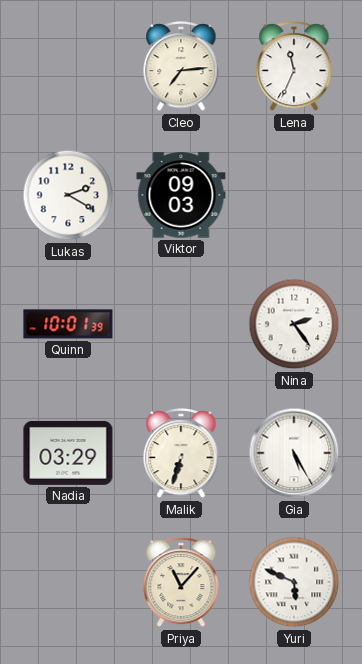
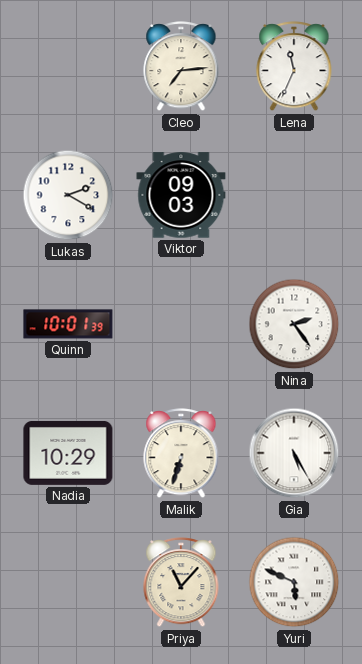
Nadia: 03:29 -> 10:29
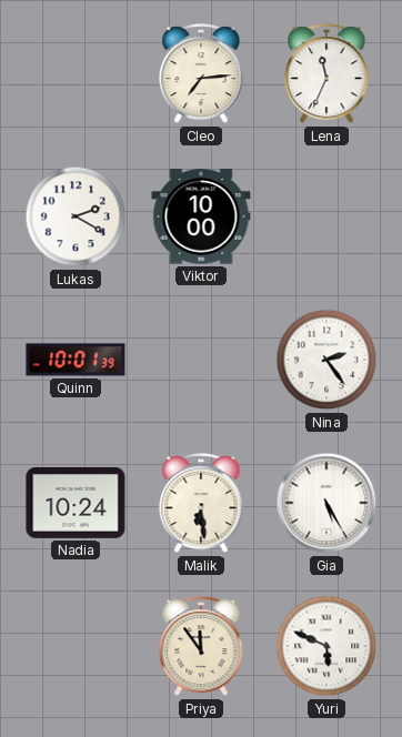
Viktor: 09:03 -> 10:00
Nadia: 10:29 -> 10:24
Malik: 6:33 -> 6:29
Priya: 11:07 -> 11:54
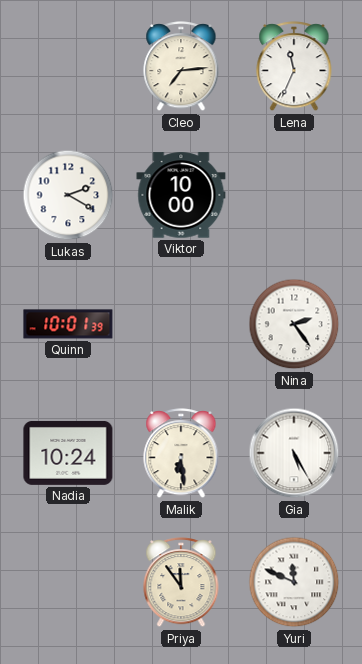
Yuri: 5:49 -> 11:49
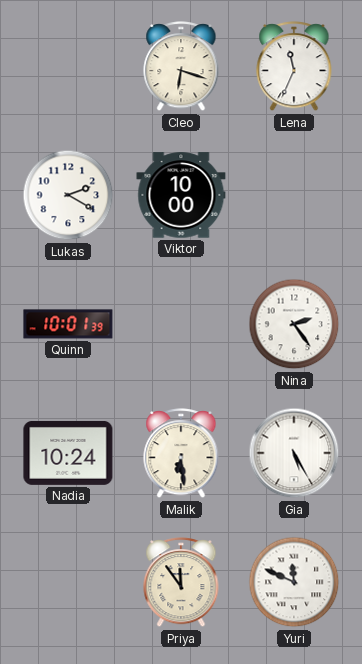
Cleo: 7:14 -> 6:18
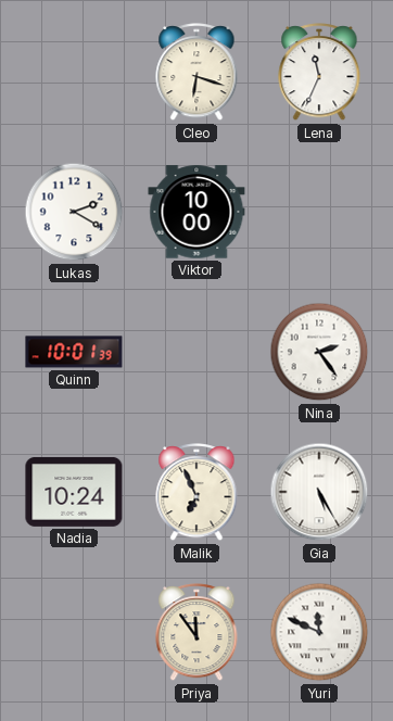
Malik: 6:29 -> 6:56
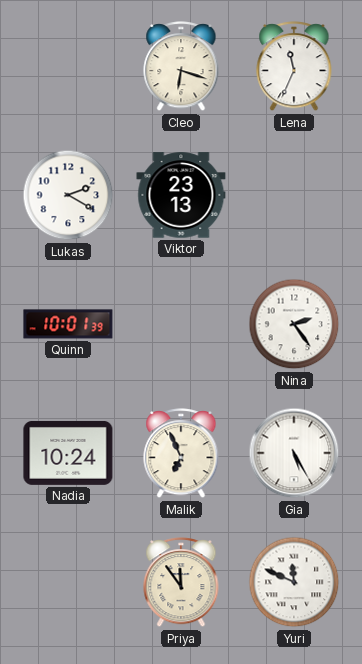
Viktor: 10:00 -> 23:13
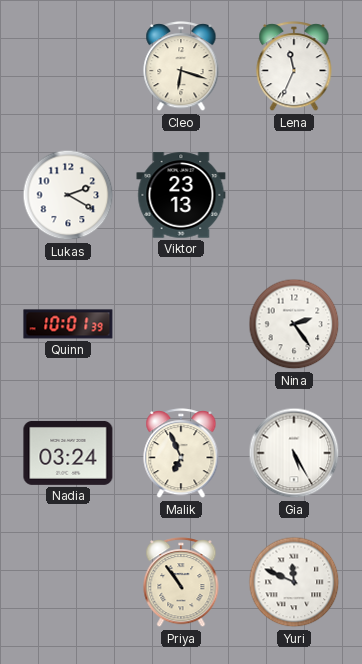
Nadia: 10:24 -> 03:24
Priya: 11:54 -> 10:54
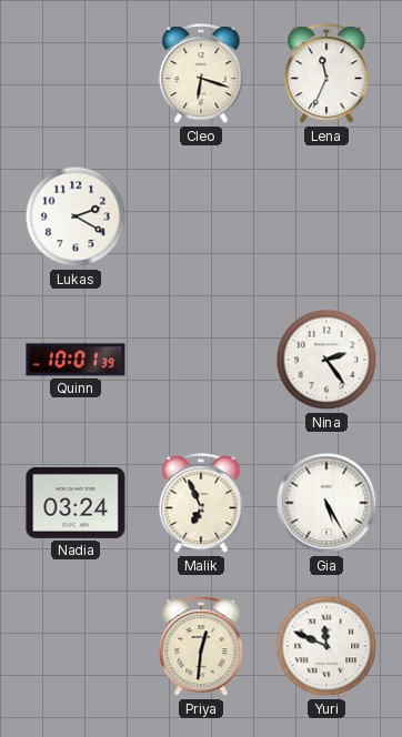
Viktor: 23:13 -> none
Priya: 10:54 -> 12:31
